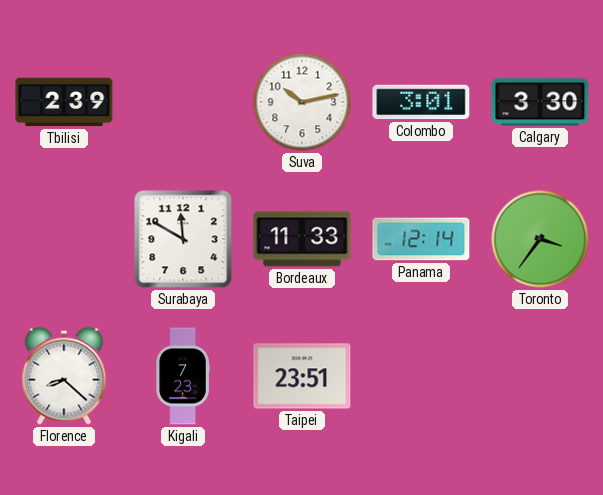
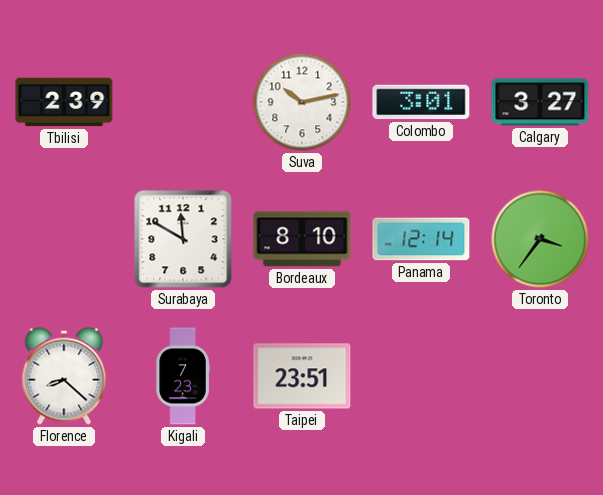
Calgary: 3:30 -> 3:27
Bordeaux: 11:33 -> 8:10
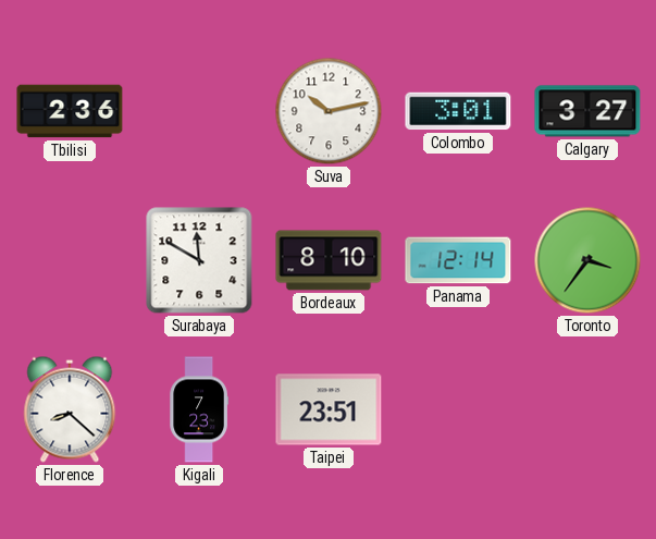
Tbilisi: 2:39 -> 2:36
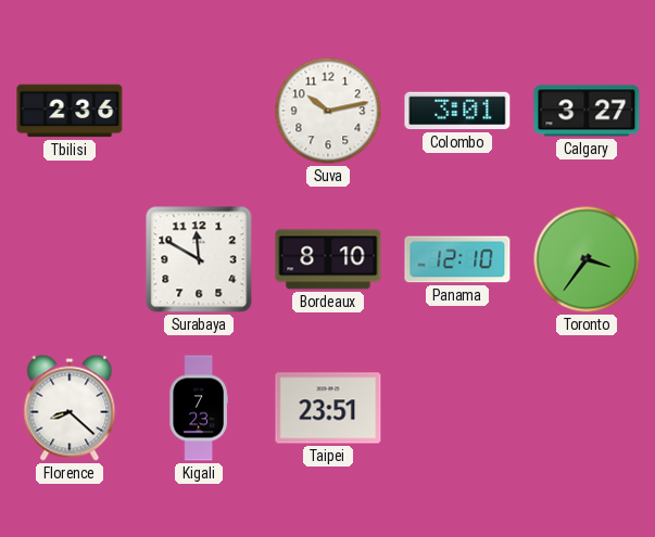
Panama: 12:14 -> 12:10
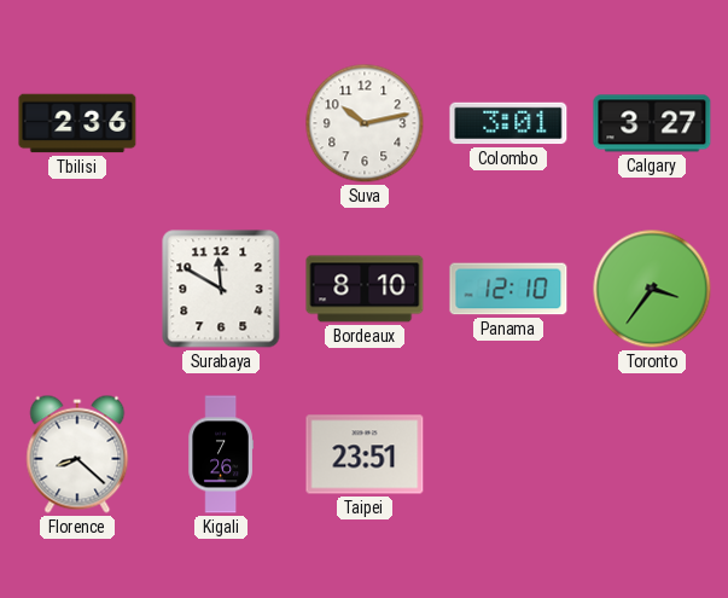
Kigali: 7:23 -> 7:26
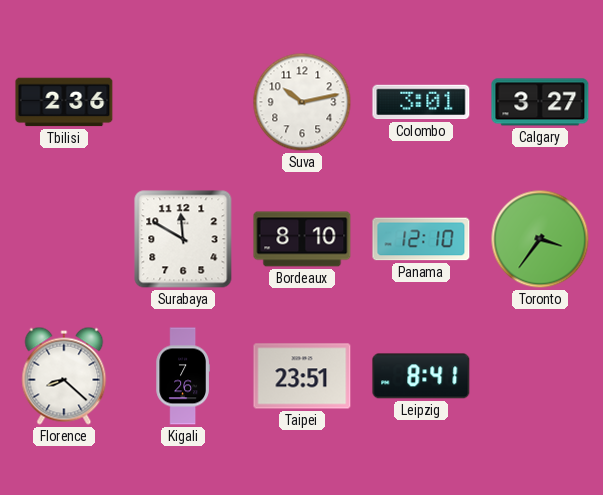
Leipzig: none -> 8:41
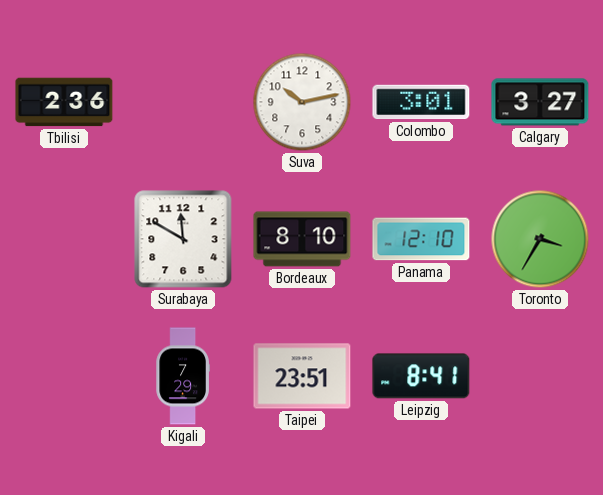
Toronto: 3:36 -> 3:35
Florence: 8:22 -> none
Kigali: 7:26 -> 7:29
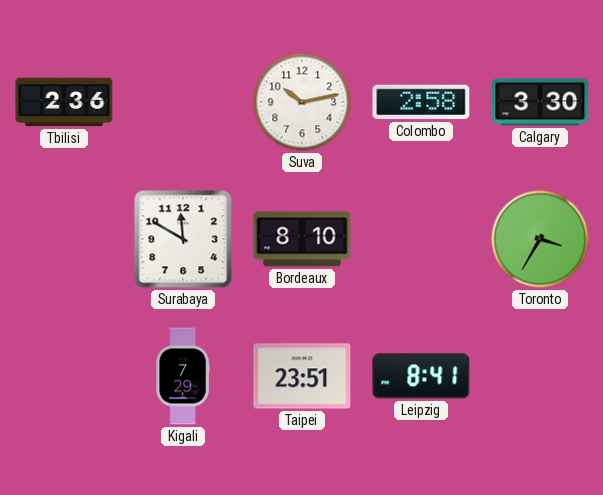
Colombo: 3:01 -> 2:58
Calgary: 3:27 -> 3:30
Panama: 12:10 -> none
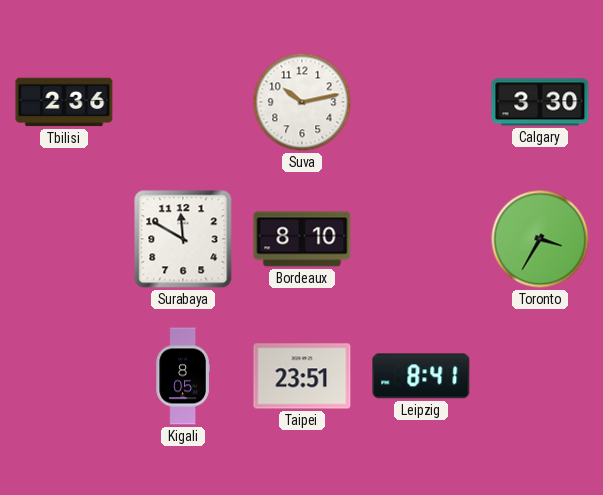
Colombo: 2:58 -> none
Kigali: 7:29 -> 8:05
